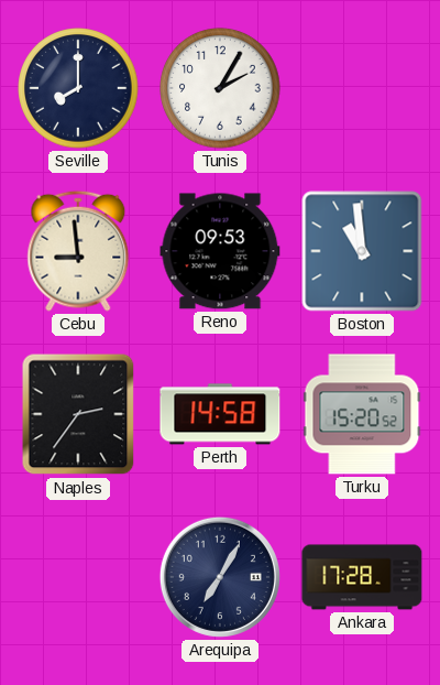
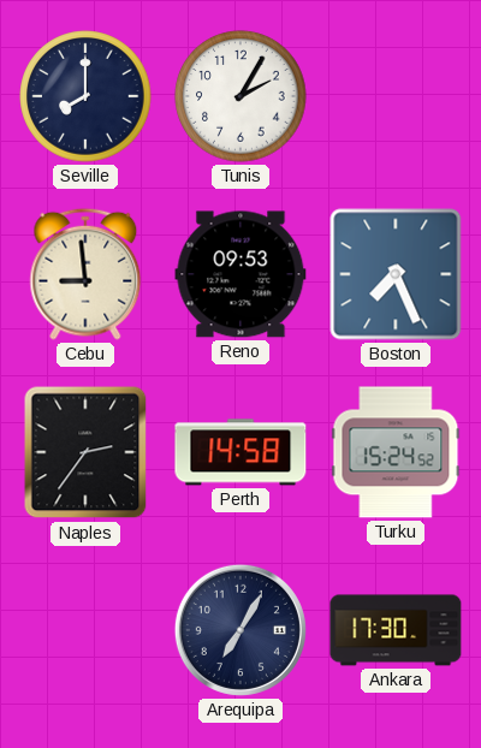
Boston: 10:59 -> 7:26
Turku: 15:20 -> 15:24
Ankara: 17:28 -> 17:30
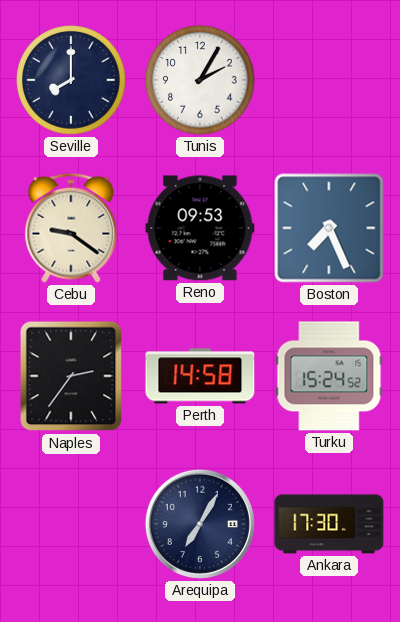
Cebu: 8:59 -> 9:21
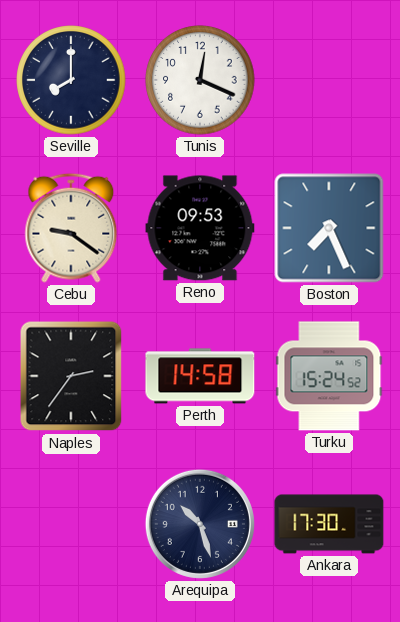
Tunis: 2:05 -> 12:19
Arequipa: 7:05 -> 10:27
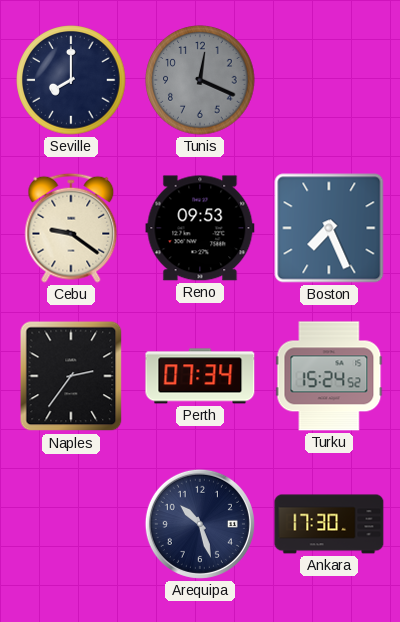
Tunis dial: white -> grey
Perth: 14:58 -> 07:34
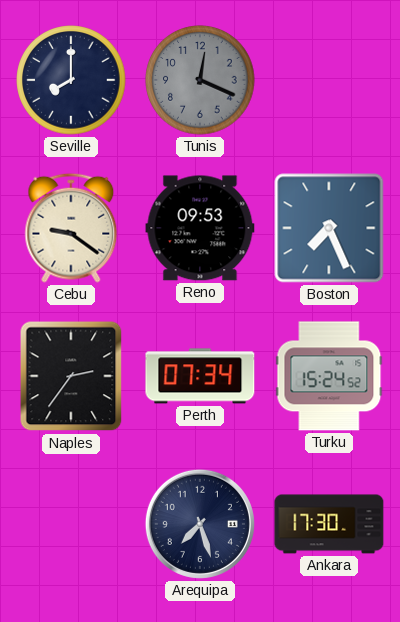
Arequipa: 10:27 -> 7:27
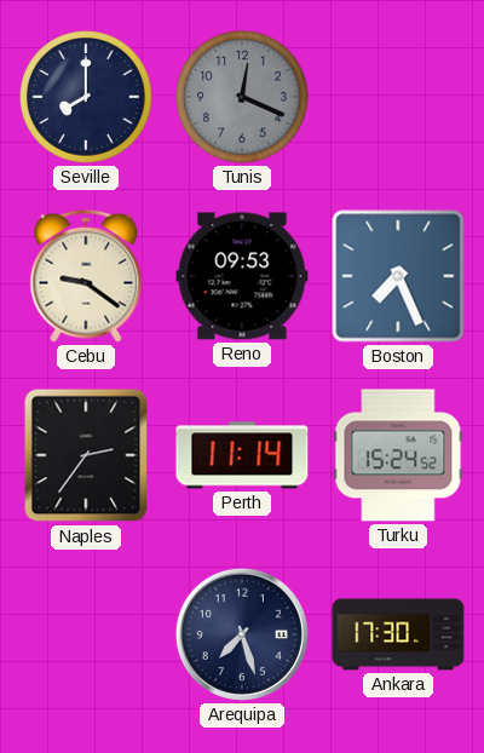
Perth: 07:34 -> 11:14
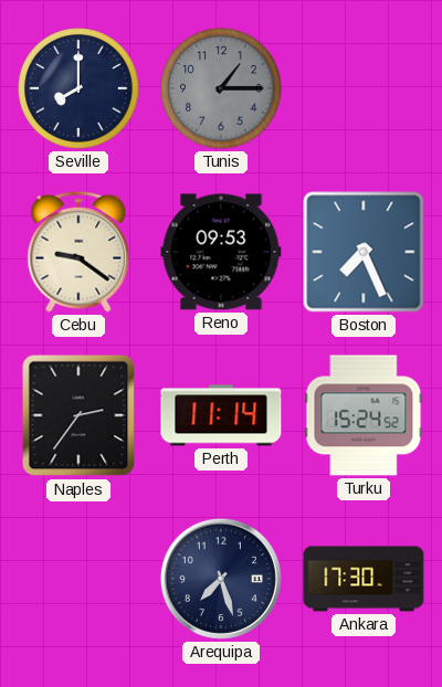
Tunis: 12:19 -> 1:15
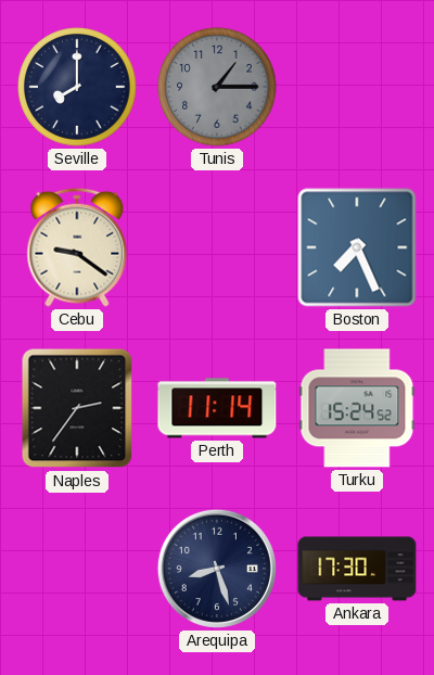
Reno: 09:53 -> none
Arequipa: 7:27 -> 8:27
